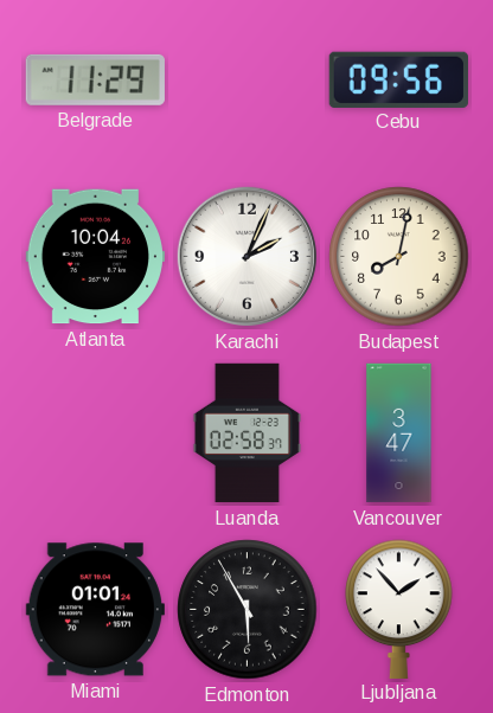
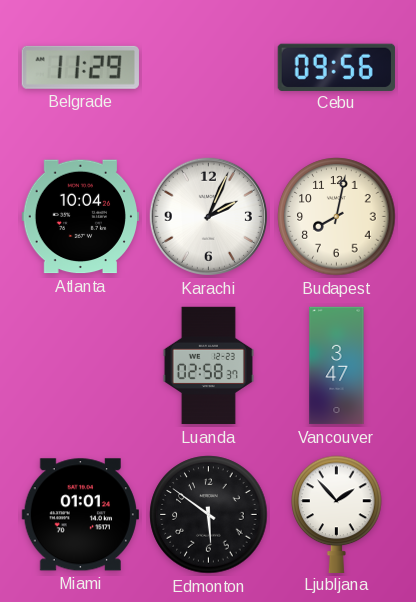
Edmonton: 5:55 -> 5:51
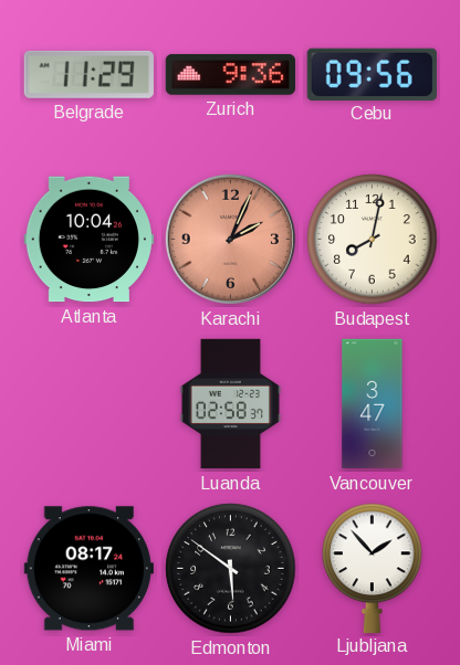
Zurich: none -> 9:36
Karachi dial: white -> salmon
Miami: 01:01 -> 08:17
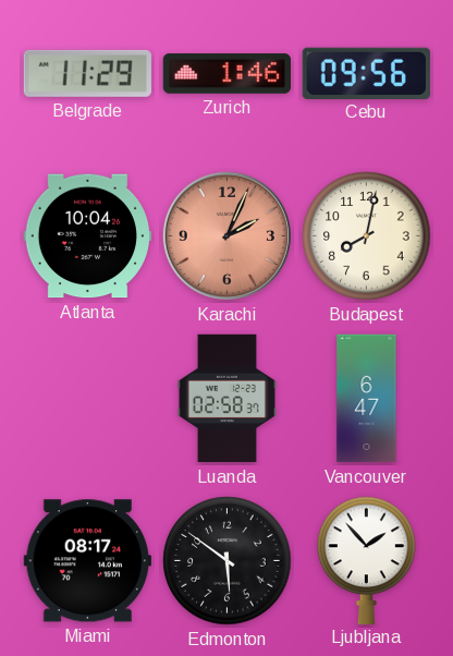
Zurich: 9:36 -> 1:46
Vancouver: 3:47 -> 6:47
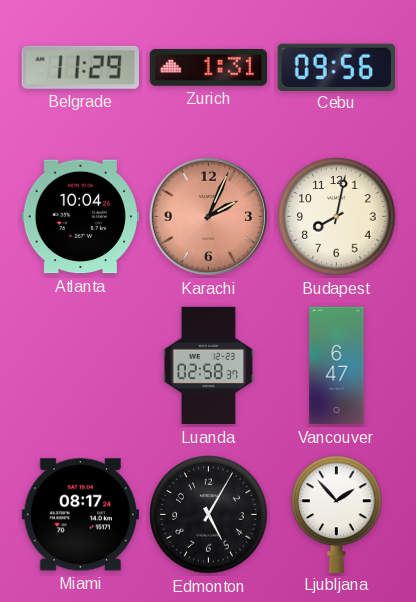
Zurich: 1:46 -> 1:31
Edmonton: 5:51 -> 5:05
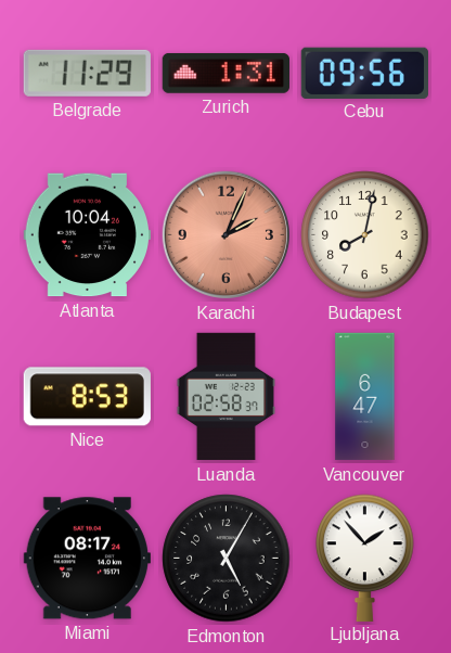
Nice: none -> 8:53
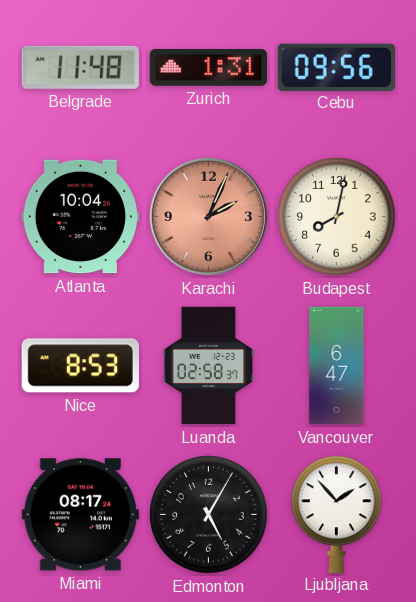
Belgrade: 11:29 -> 11:48
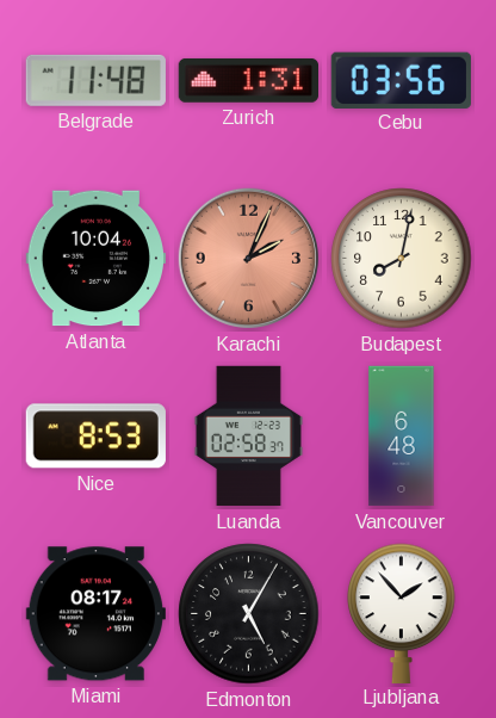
Cebu: 09:56 -> 03:56
Vancouver: 6:47 -> 6:48
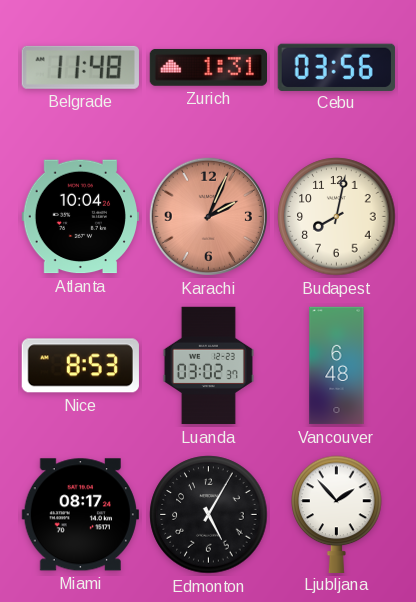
Luanda: 02:58 -> 03:02
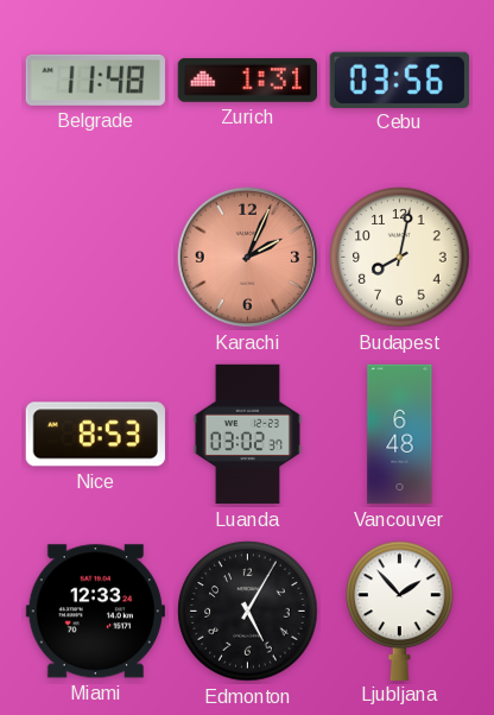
Atlanta: 10:04 -> none
Miami: 08:17 -> 12:33
